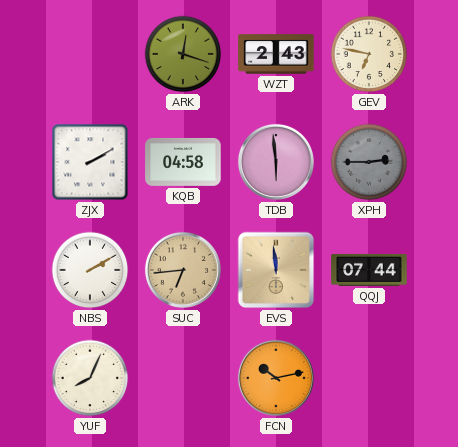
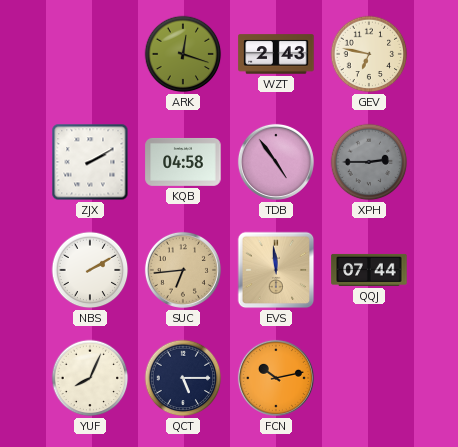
TDB: 5:59 -> 4:54
QCT: none -> 5:15
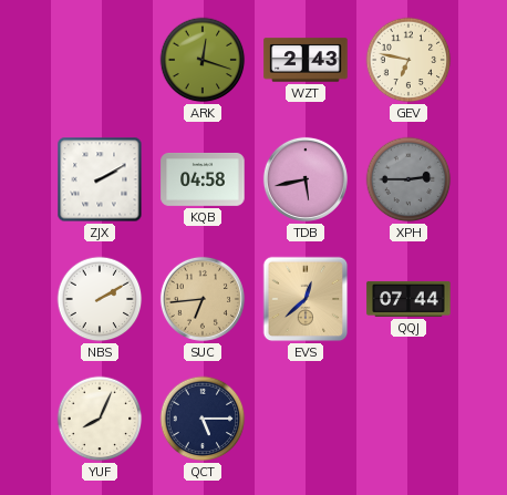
TDB: 4:54 -> 5:43
EVS: 11:59 -> 12:38
FCN: 10:13 -> none
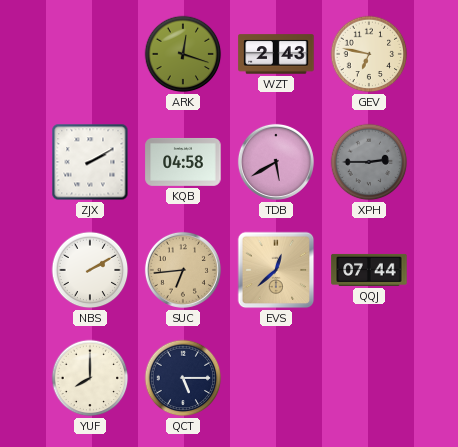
TDB: 5:43 -> 5:40
YUF: 8:04 -> 8:00
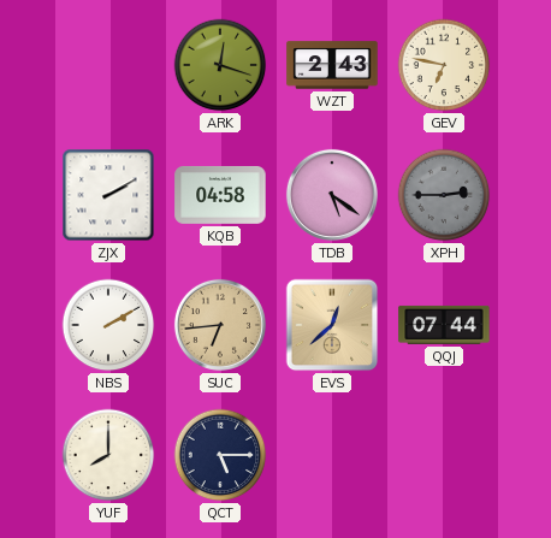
TDB: 5:40 -> 5:21
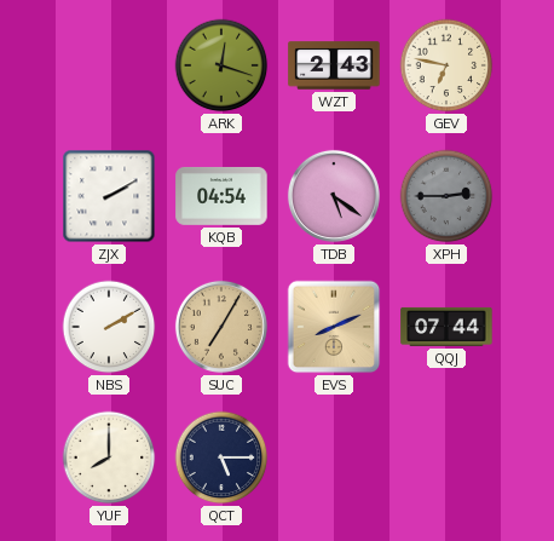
KQB: 04:58 -> 04:54
SUC: 6:44 -> 7:05
EVS: 12:38 -> 8:11
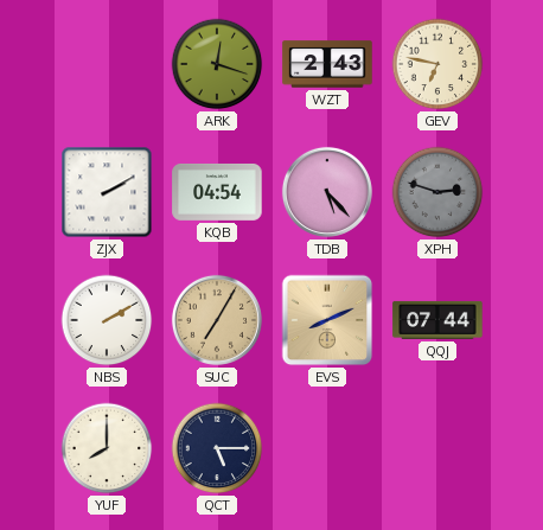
TDB: 5:21 -> 5:23
XPH: 2:45 -> 2:48
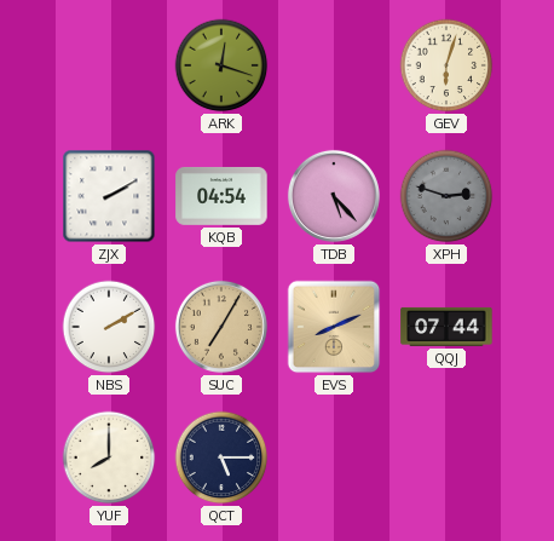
WZT: 2:43 -> none
GEV: 6:47 -> 6:03
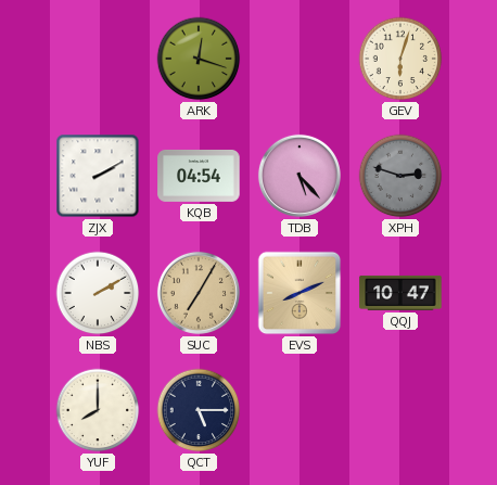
QQJ: 07:44 -> 10:47
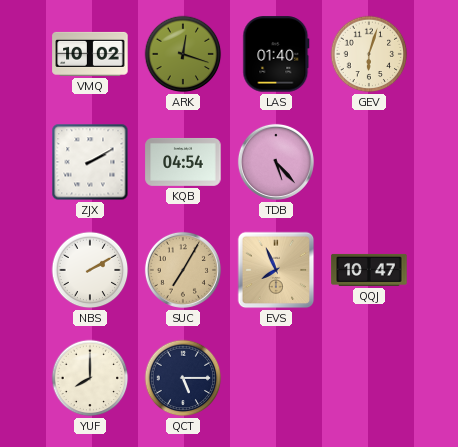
VMQ: none -> 10:02
LAS: none -> 01:40
XPH: 2:48 -> none
EVS: 8:11 -> 7:56
